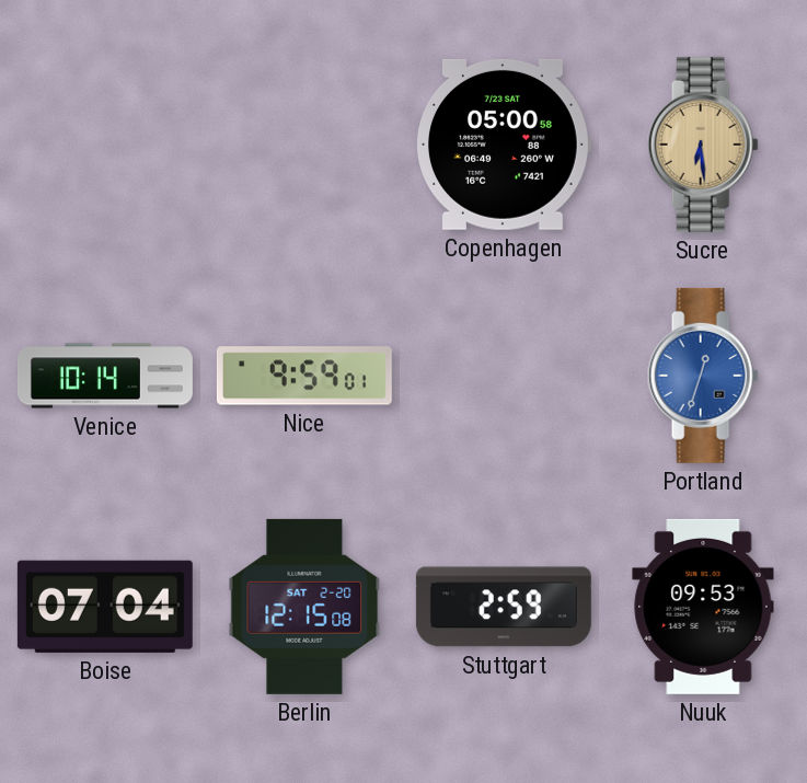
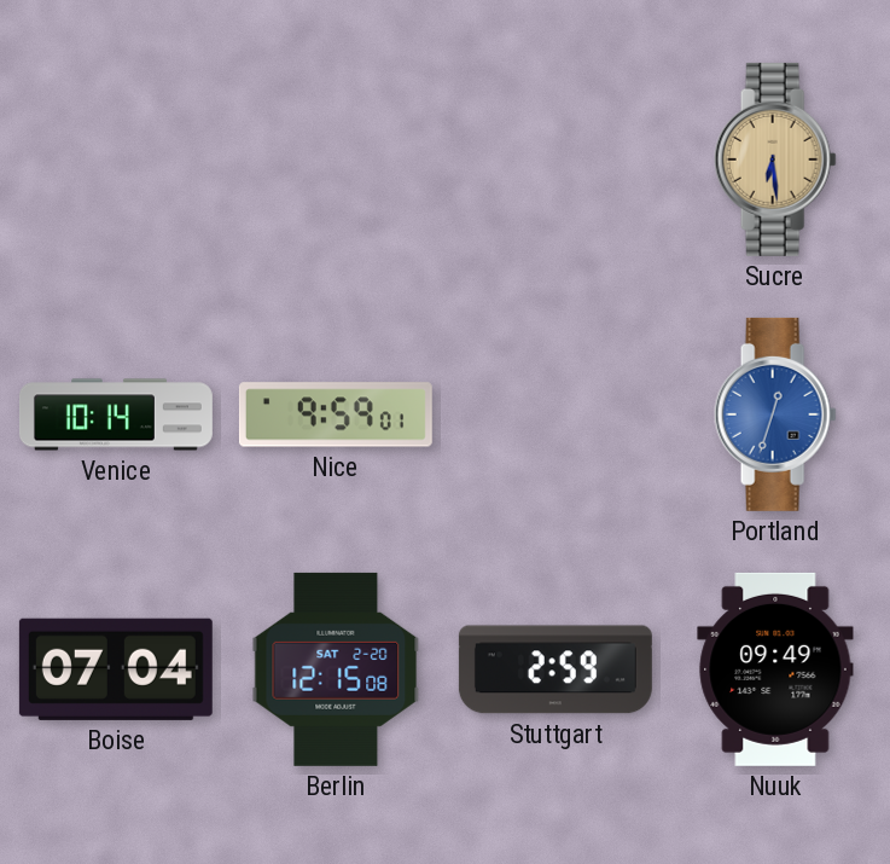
Copenhagen: 05:00 -> none
Nuuk: 09:53 -> 09:49
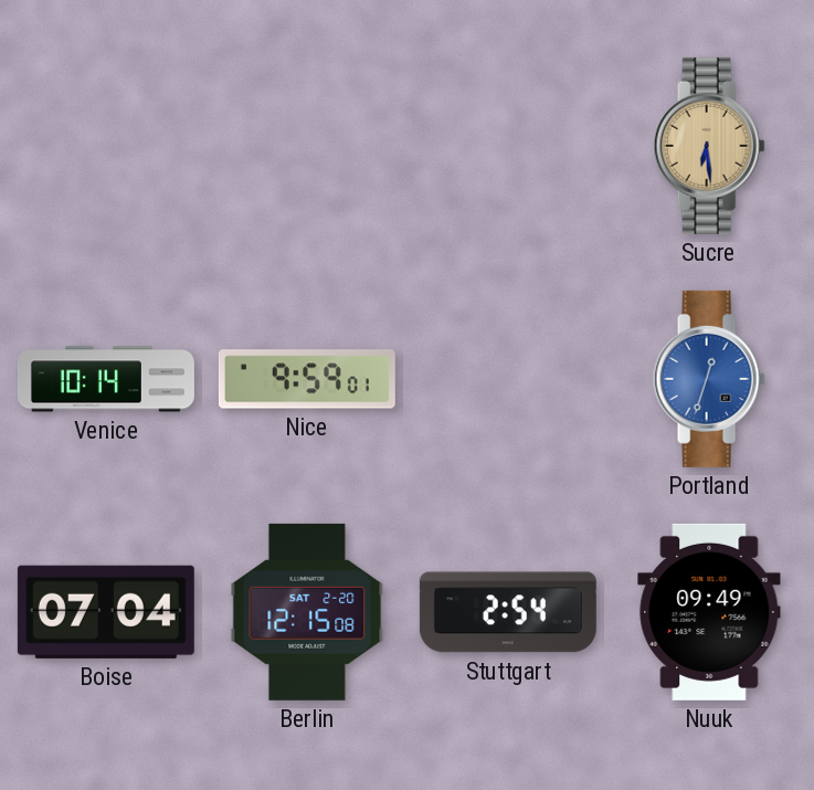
Stuttgart: 2:59 -> 2:54
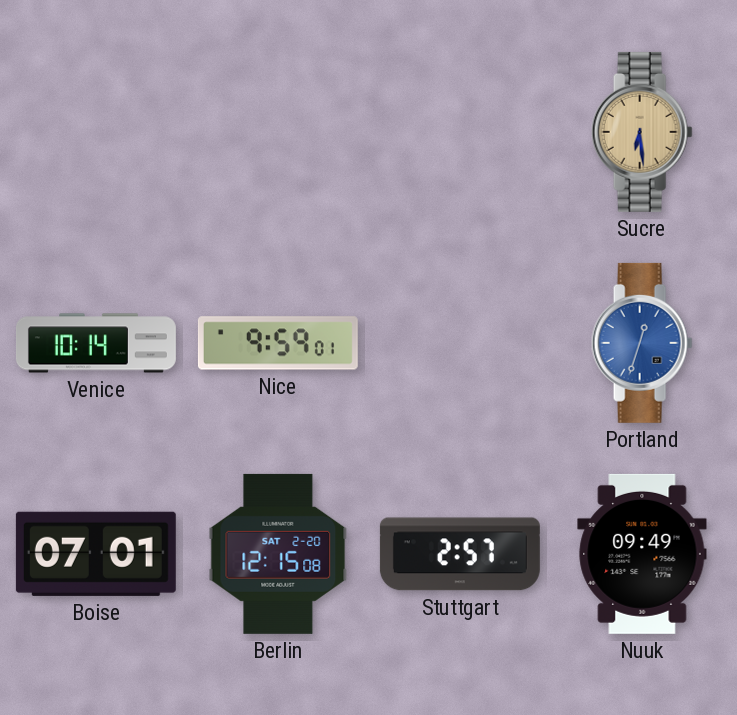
Boise: 07:04 -> 07:01
Stuttgart: 2:54 -> 2:57
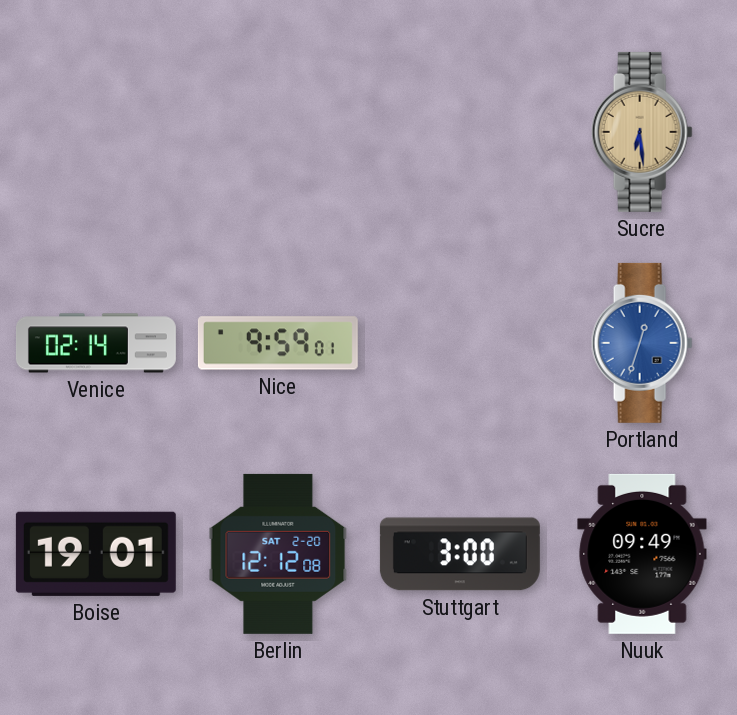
Venice: 10:14 -> 02:14
Boise: 07:01 -> 19:01
Berlin: 12:15 -> 12:12
Stuttgart: 2:57 -> 3:00
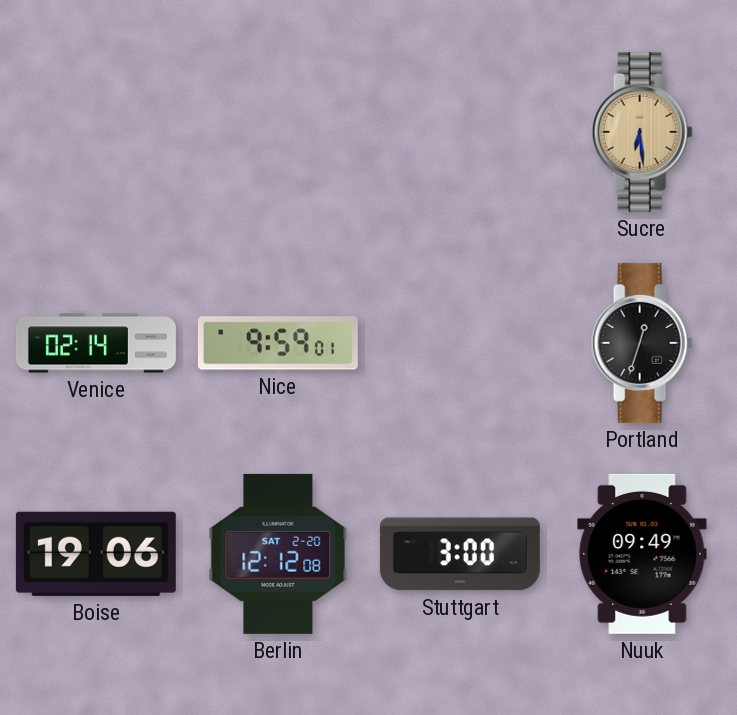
Portland dial: blue -> black
Boise: 19:01 -> 19:06
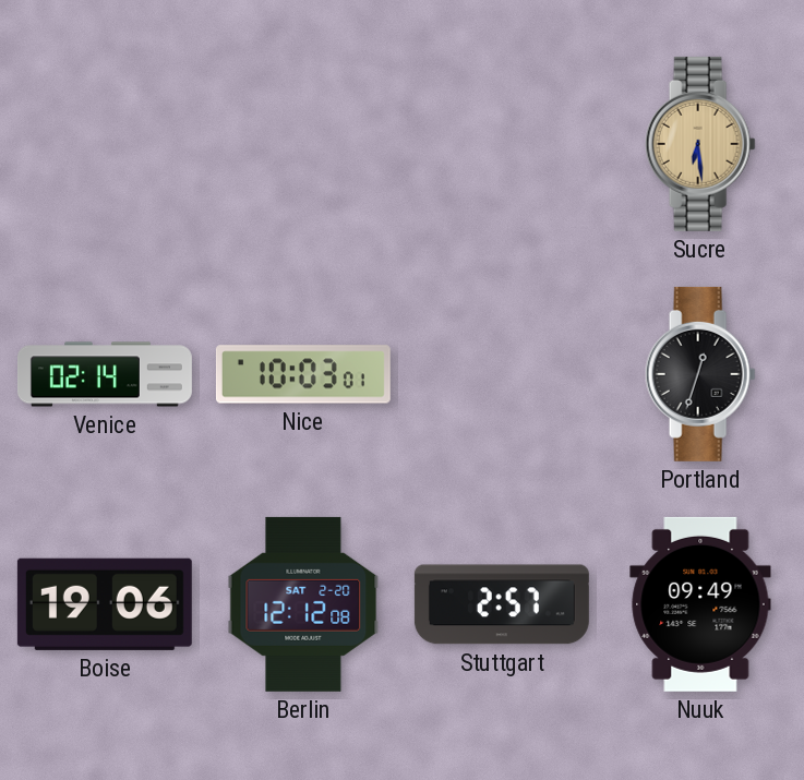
Nice: 9:59 -> 10:03
Stuttgart: 3:00 -> 2:57
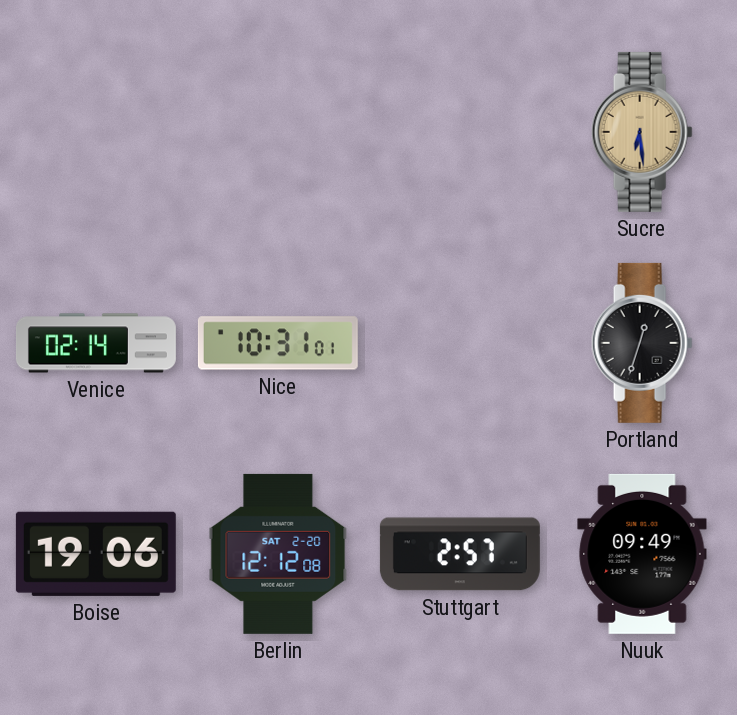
Nice: 10:03 -> 10:31
